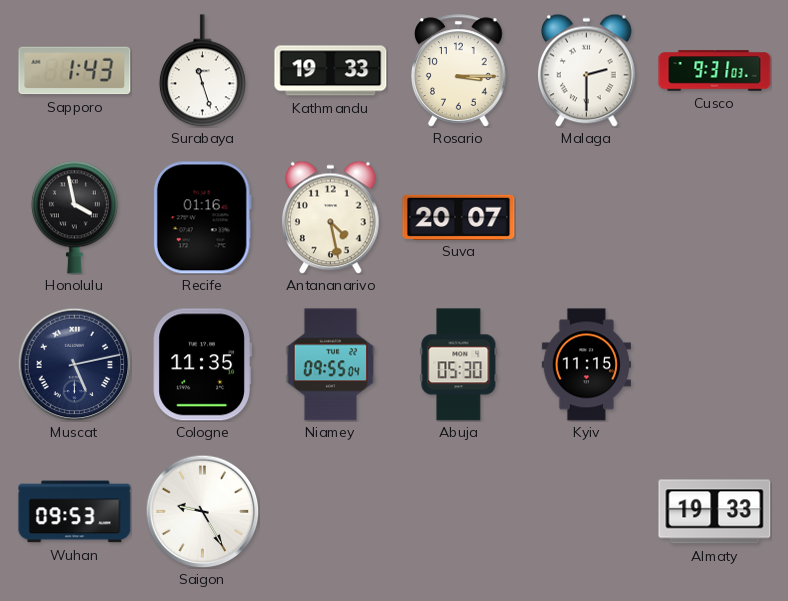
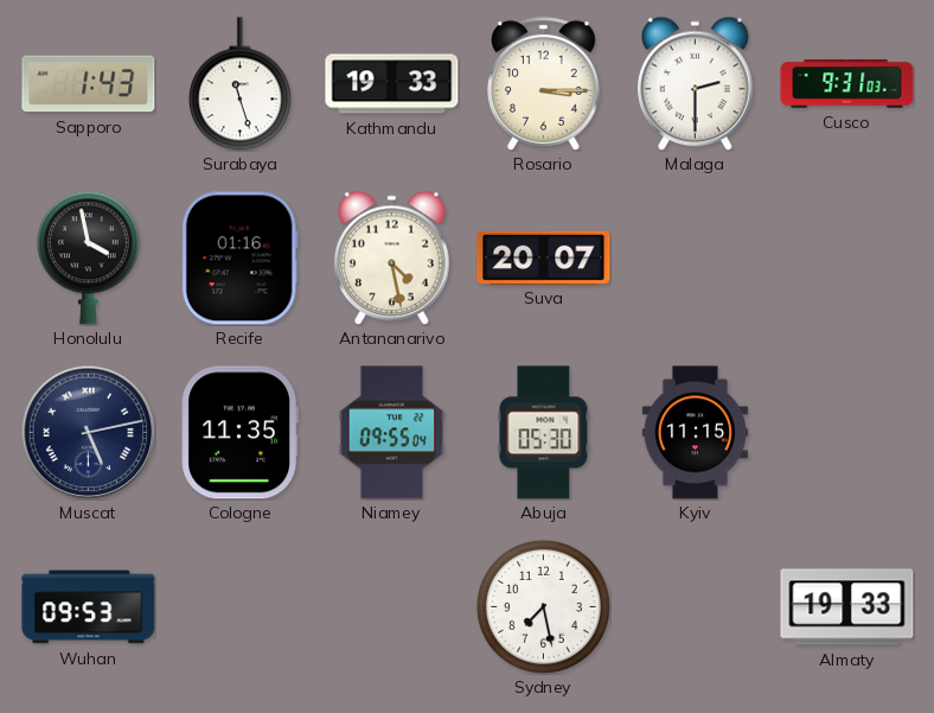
Saigon: 9:25 -> none
Sydney: none -> 7:28
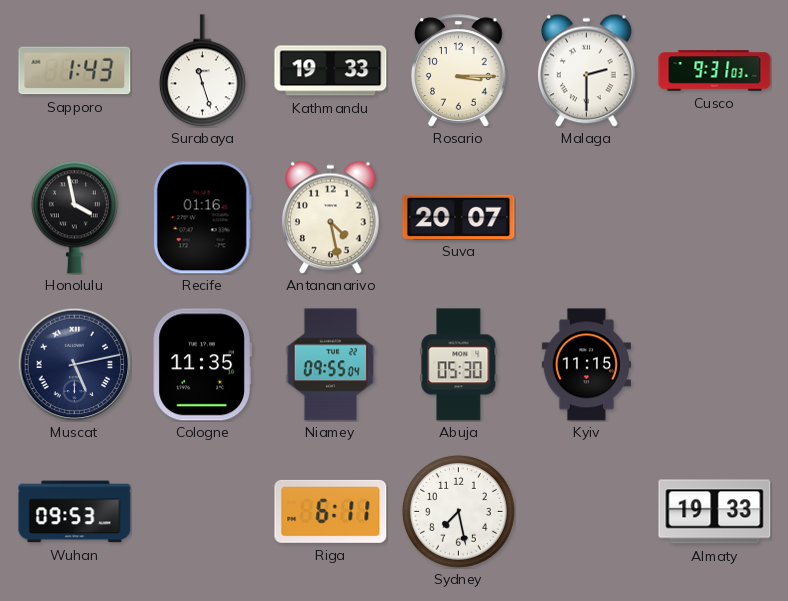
Riga: none -> 6:11
